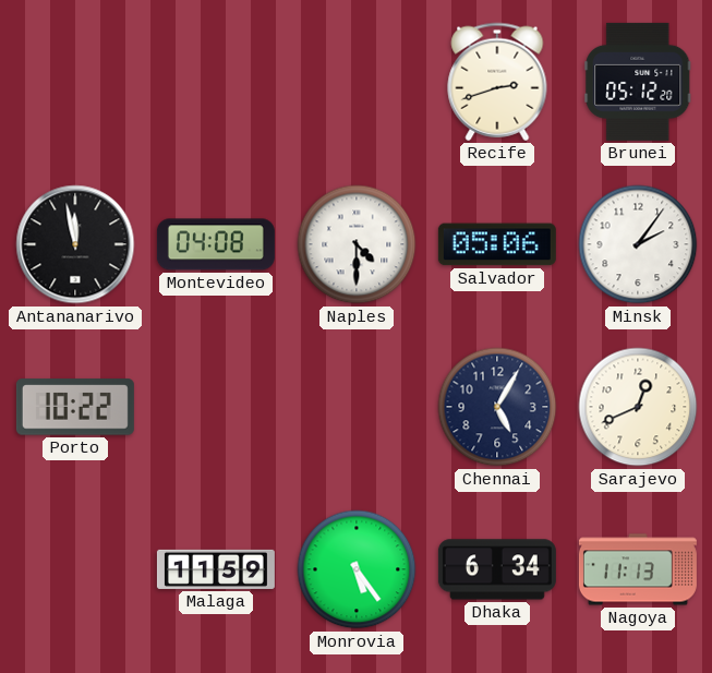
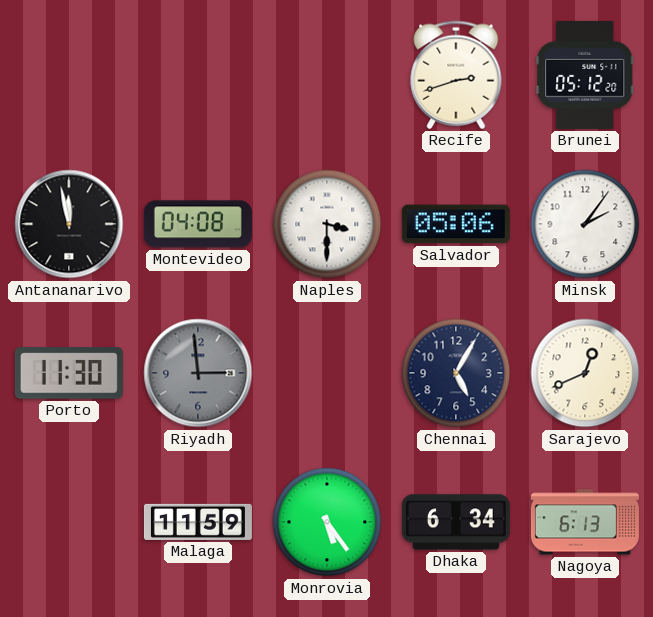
Naples: 4:30 -> 3:30
Porto: 10:22 -> 11:30
Riyadh: none -> 2:59
Nagoya: 11:13 -> 6:13
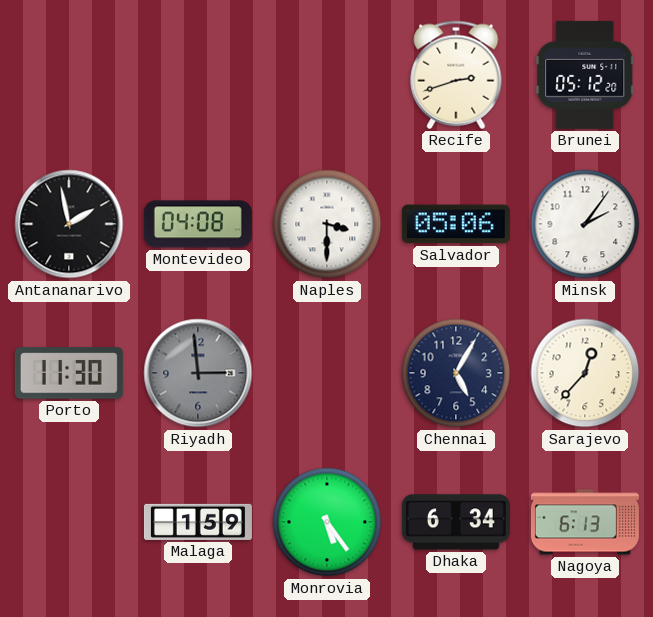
Antananarivo: 11:58 -> 1:58
Sarajevo: 12:41 -> 12:37
Malaga: 11:59 -> 1:59
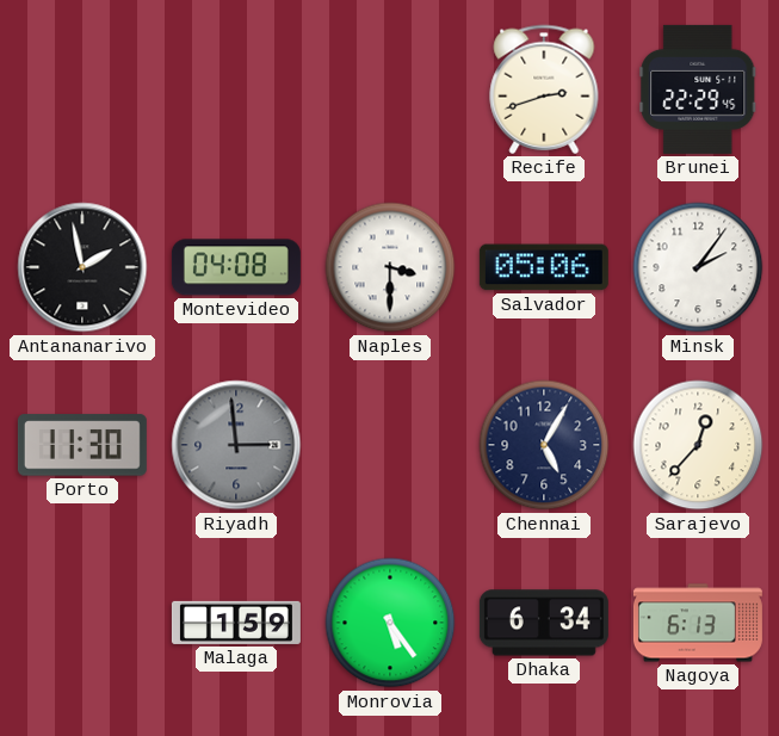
Brunei: 05:12 -> 22:29
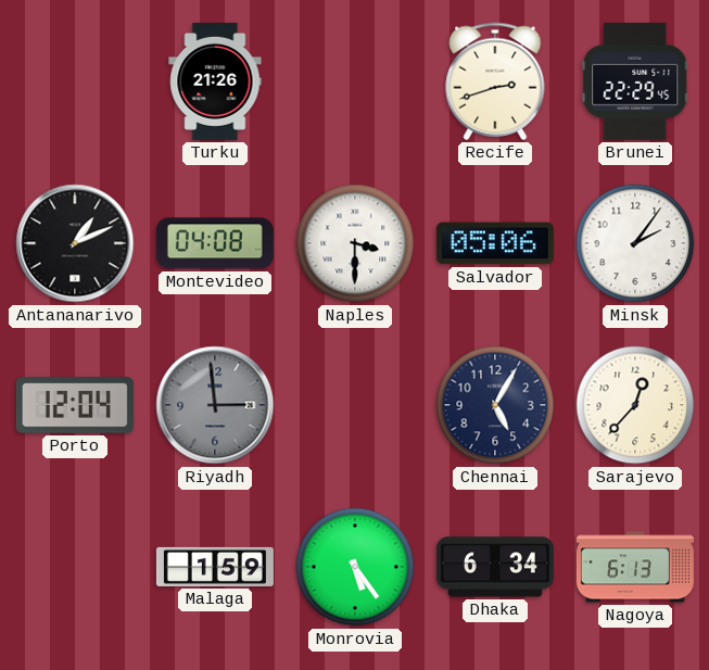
Turku: none -> 21:26
Antananarivo: 1:58 -> 1:11
Porto: 11:30 -> 12:04
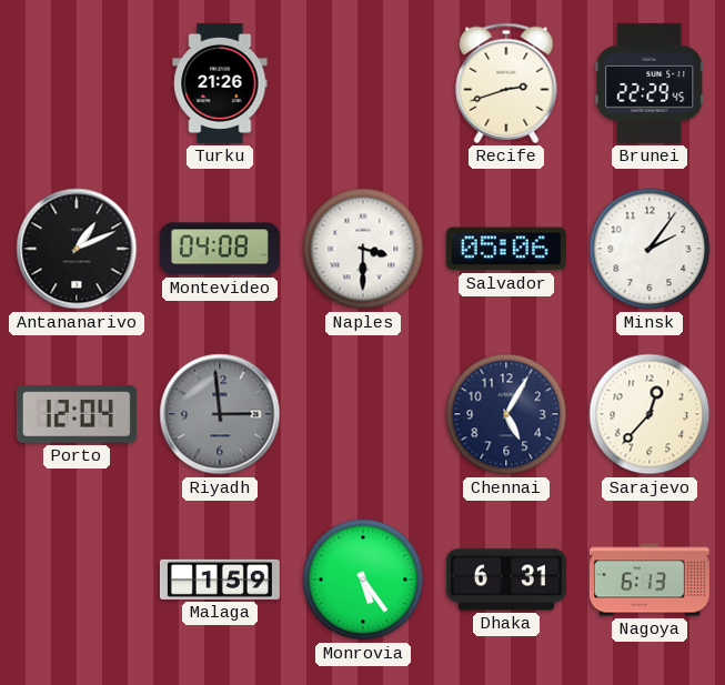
Dhaka: 6:34 -> 6:31
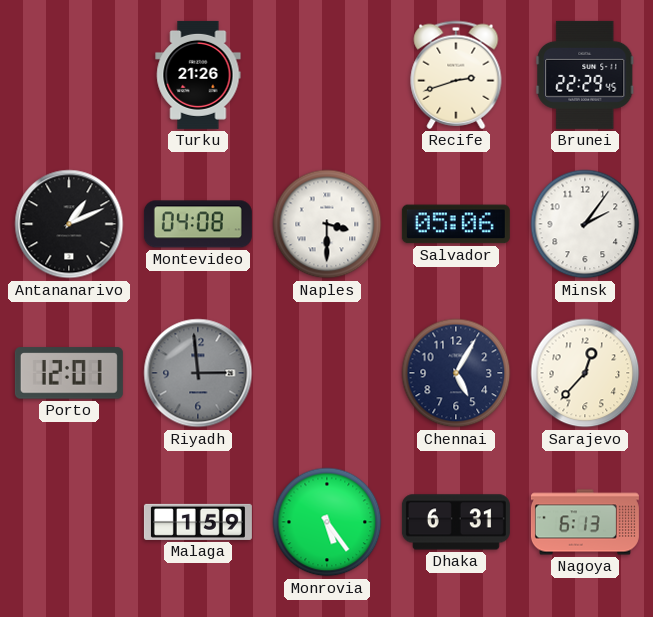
Porto: 12:04 -> 12:01
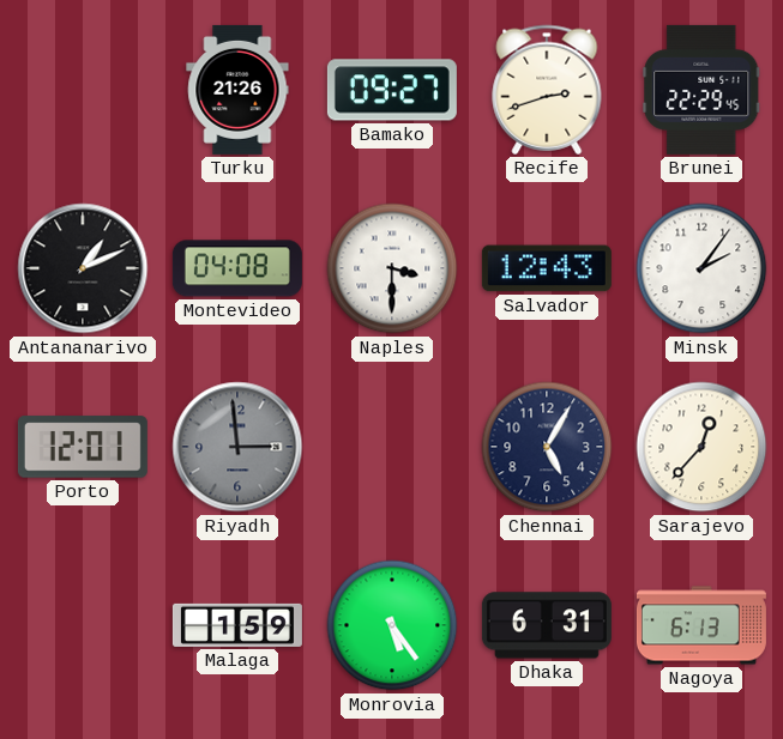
Bamako: none -> 09:27
Salvador: 05:06 -> 12:43
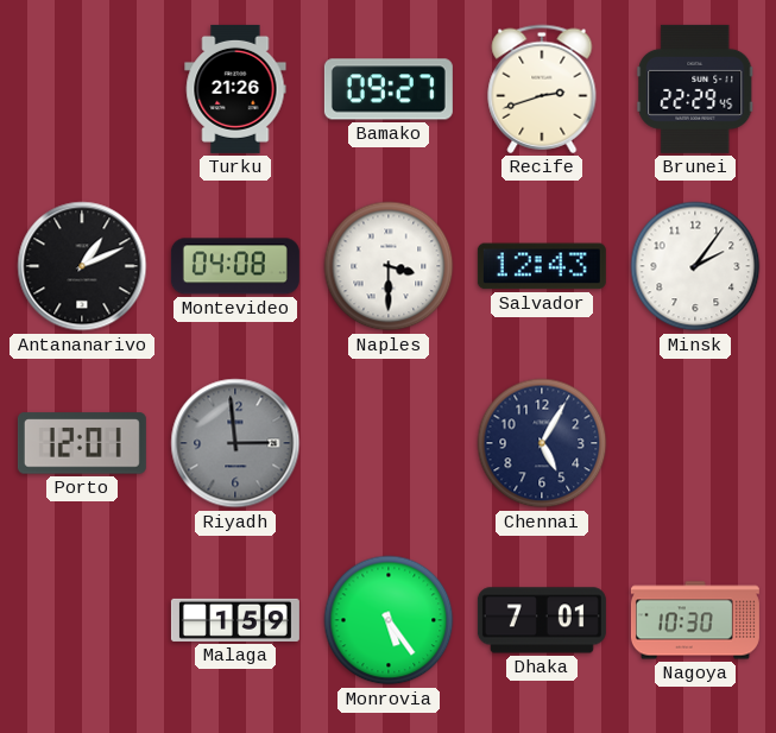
Sarajevo: 12:37 -> none
Dhaka: 6:31 -> 7:01
Nagoya: 6:13 -> 10:30
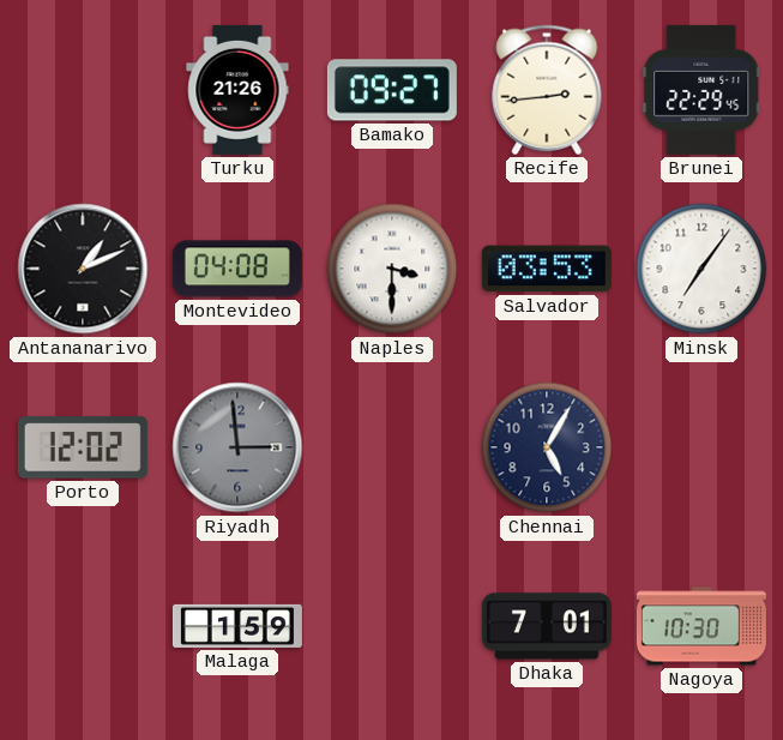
Recife: 2:42 -> 2:44
Salvador: 12:43 -> 03:53
Minsk: 2:06 -> 7:06
Porto: 12:01 -> 12:02
Monrovia: 5:24 -> none
